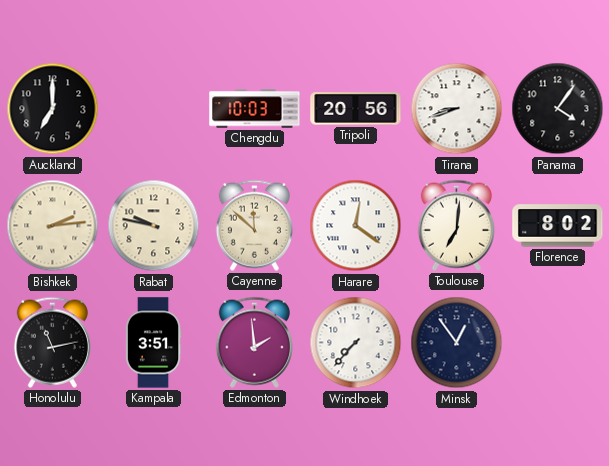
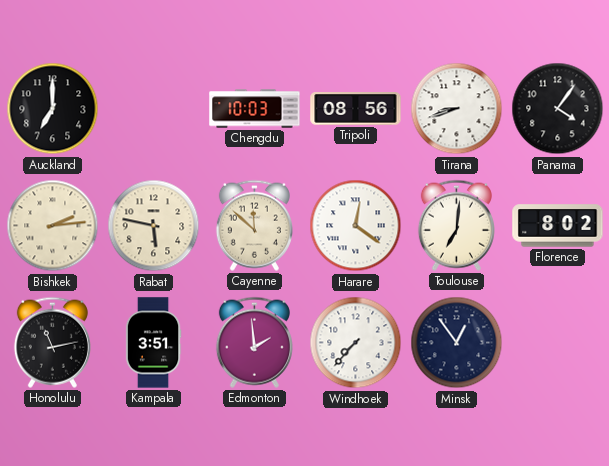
Tripoli: 20:56 -> 08:56
Rabat: 9:47 -> 5:47
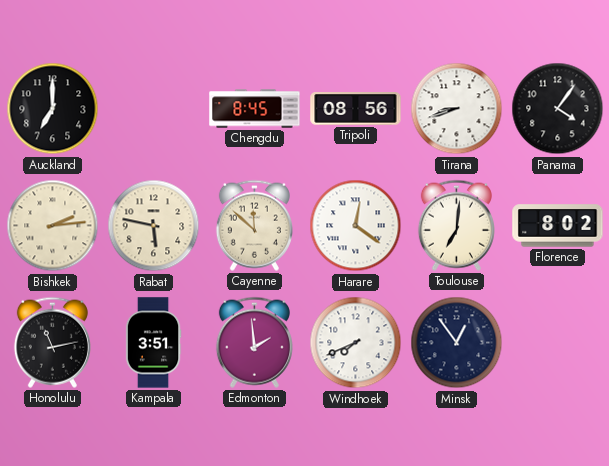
Chengdu: 10:03 -> 8:45
Windhoek: 7:37 -> 7:41
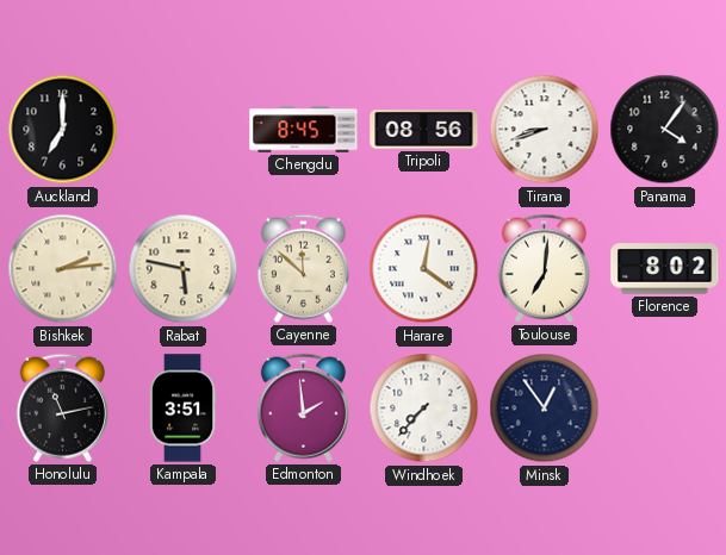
Windhoek: 7:41 -> 7:37
